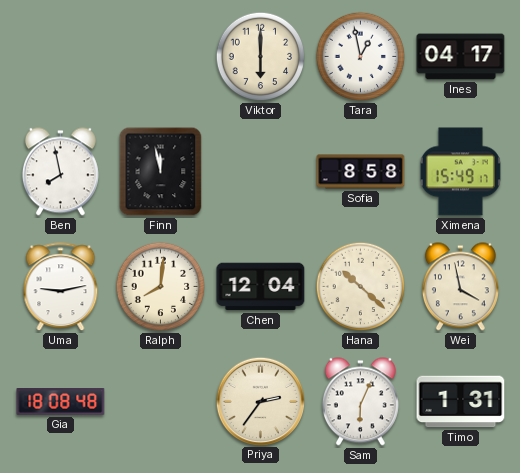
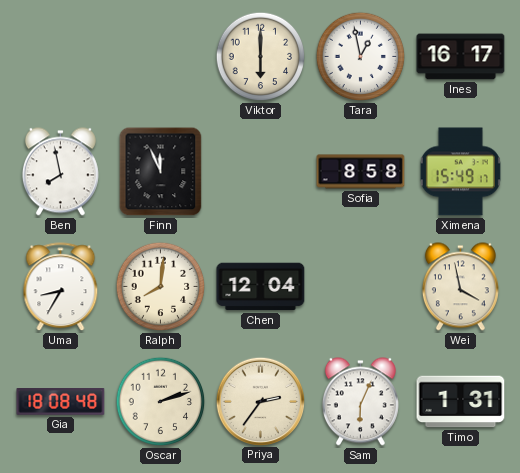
Ines: 04:17 -> 16:17
Finn: 11:58 -> 11:56
Uma: 9:13 -> 8:35
Hana: 10:22 -> none
Oscar: none -> 2:12
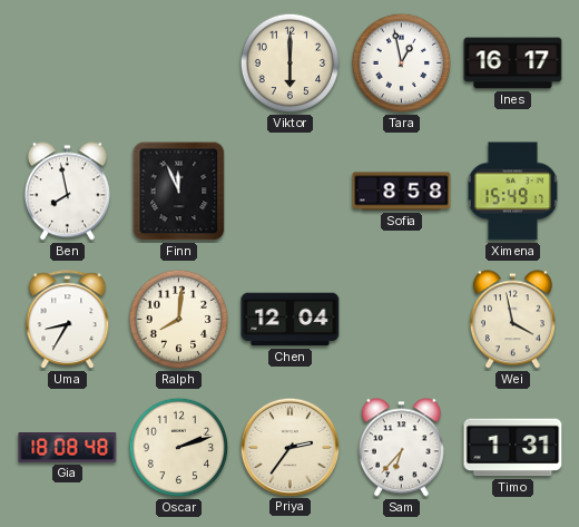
Sam: 6:04 -> 6:37
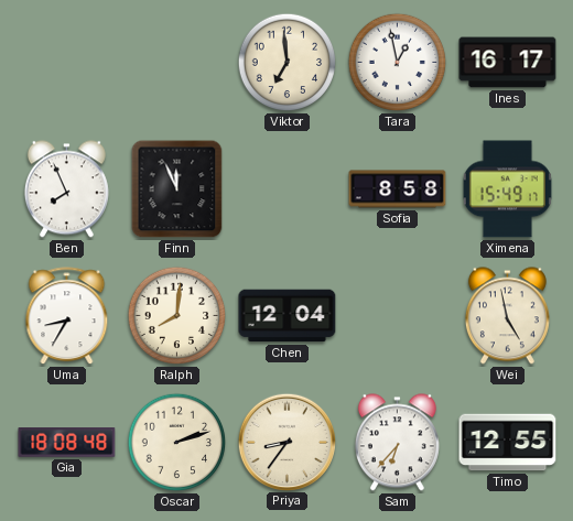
Viktor: 6:00 -> 6:59
Ben: 7:58 -> 7:56
Wei: 3:58 -> 4:58
Priya: 2:36 -> 8:36
Timo: 1:31 -> 12:55
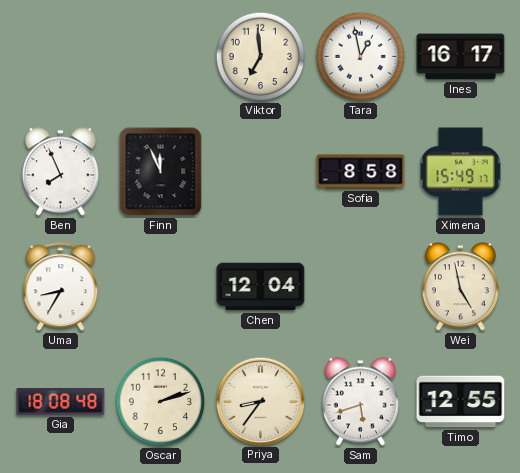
Ralph: 8:01 -> none
Sam: 6:37 -> 5:42
